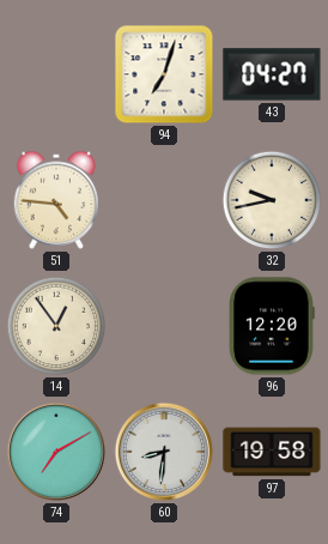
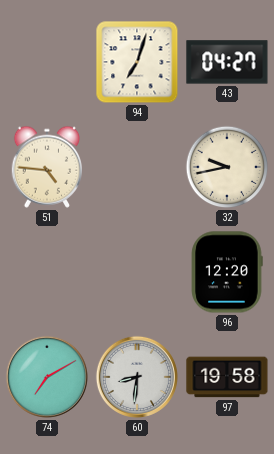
14: 12:54 -> none
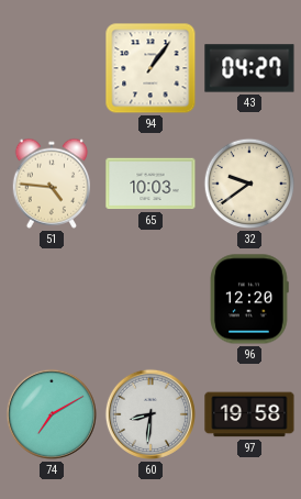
94: 7:03 -> 1:06
65: none -> 10:03
32: 9:43 -> 9:39
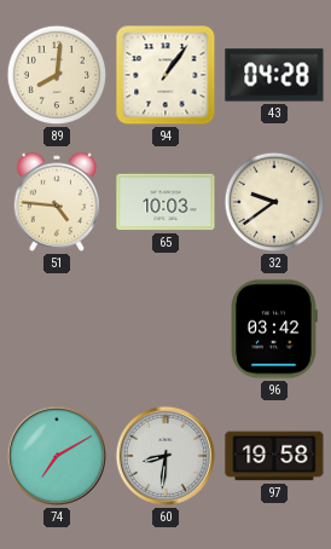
89: none -> 8:01
43: 04:27 -> 04:28
96: 12:20 -> 03:42
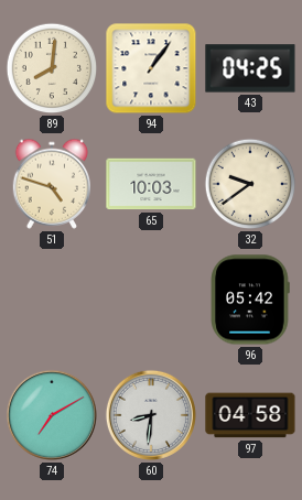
43: 04:28 -> 04:25
51: 4:46 -> 4:48
96: 03:42 -> 05:42
97: 19:58 -> 04:58
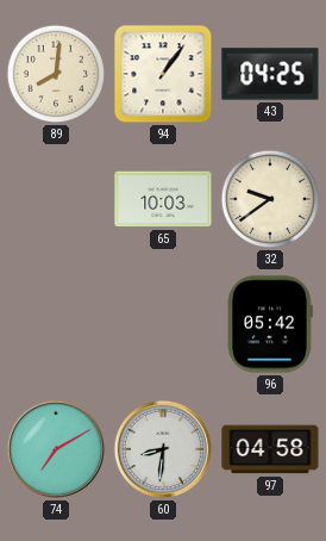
51: 4:48 -> none
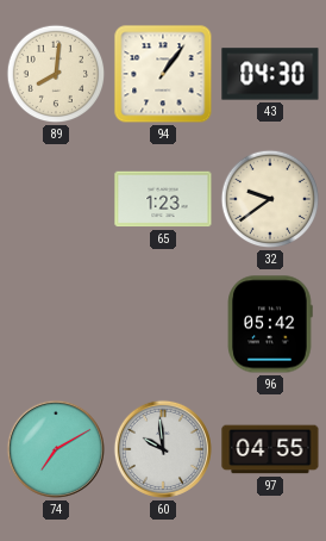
43: 04:25 -> 04:30
65: 10:03 -> 1:23
60: 8:31 -> 9:59
97: 04:58 -> 04:55
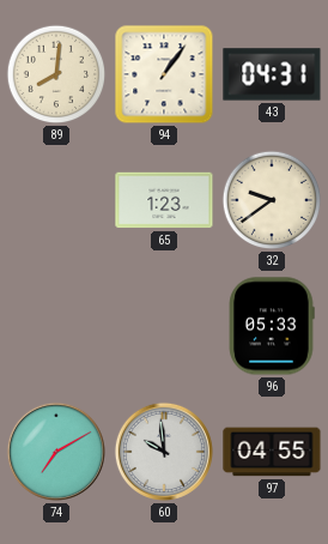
43: 04:30 -> 04:31
96: 05:42 -> 05:33
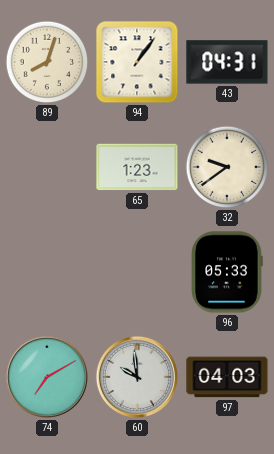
89: 8:01 -> 8:03
97: 04:55 -> 04:03
